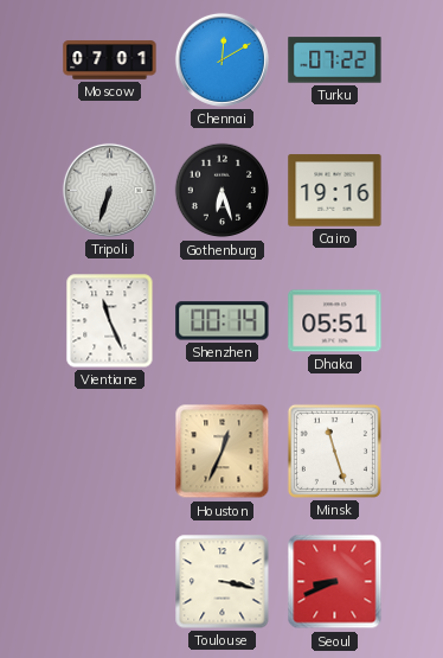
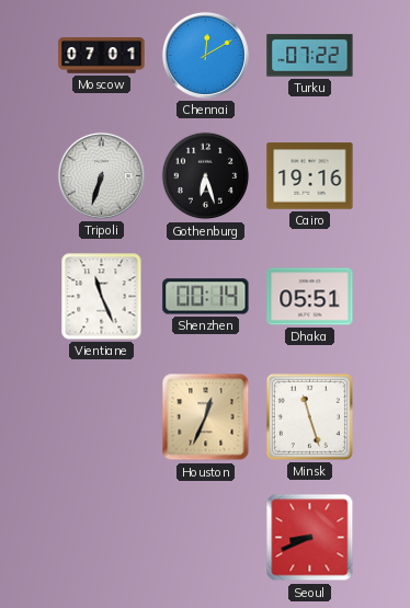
Toulouse: 3:17 -> none
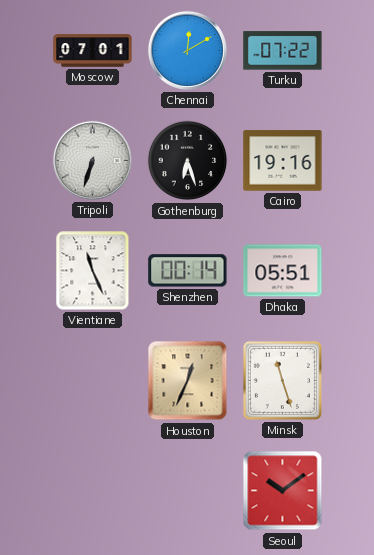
Seoul: 8:41 -> 10:09
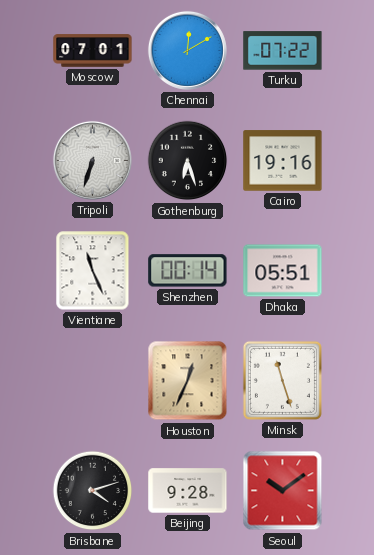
Brisbane: none -> 4:12
Beijing: none -> 9:28
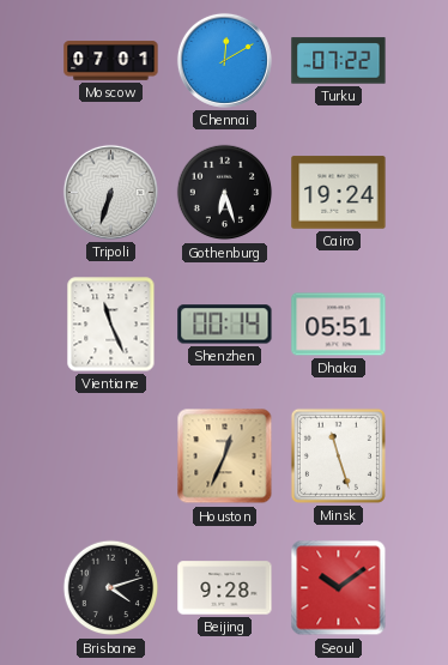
Cairo: 19:16 -> 19:24
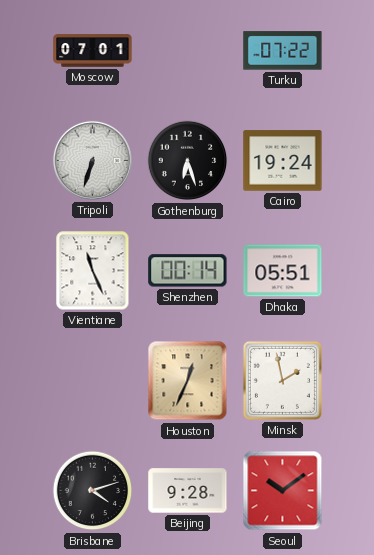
Chennai: 12:10 -> none
Minsk: 11:27 -> 1:58
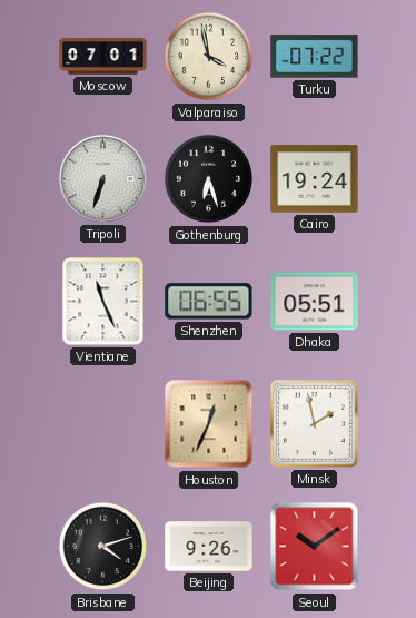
Valparaiso: none -> 3:58
Shenzhen: 00:14 -> 06:55
Beijing: 9:28 -> 9:26
